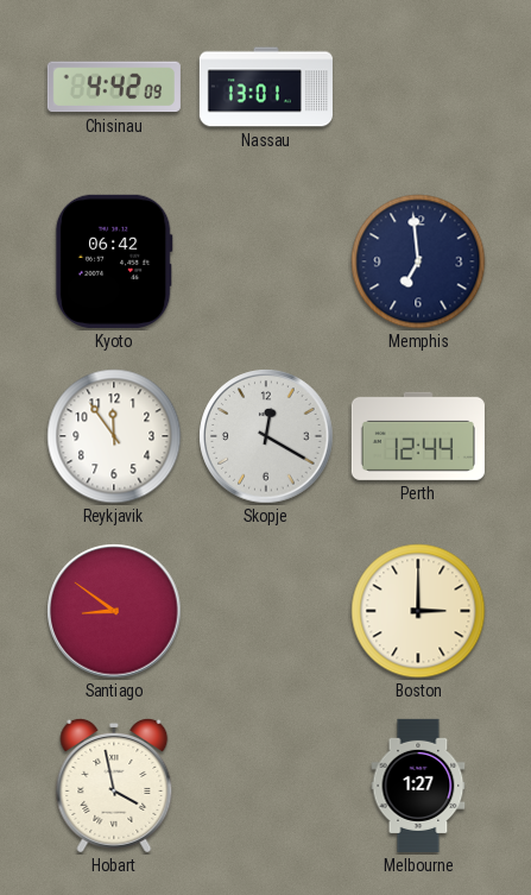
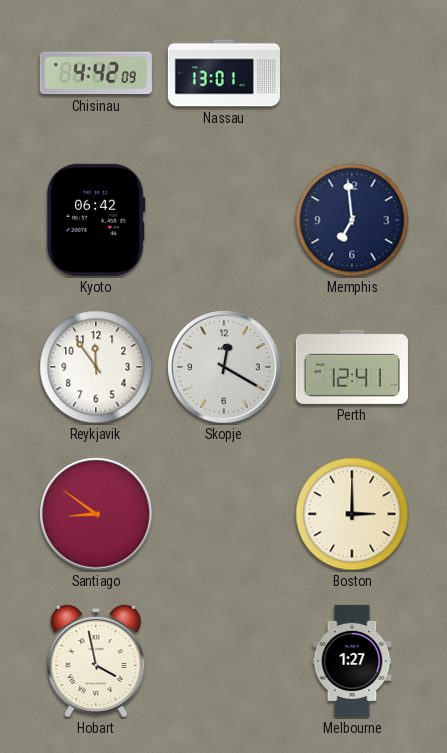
Perth: 12:44 -> 12:41
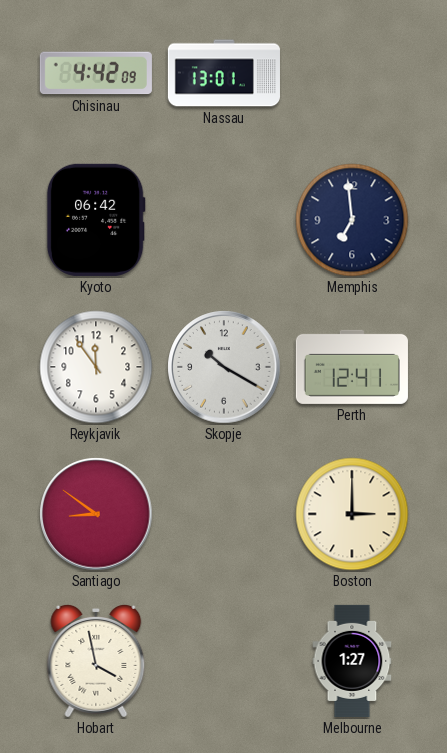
Skopje: 12:20 -> 10:20
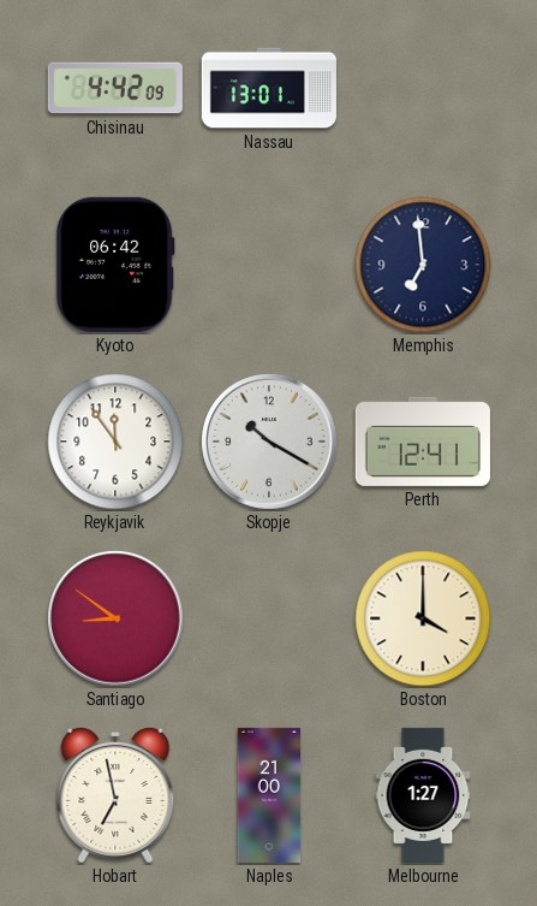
Boston: 3:00 -> 4:00
Hobart: 3:58 -> 6:58
Naples: none -> 21:00
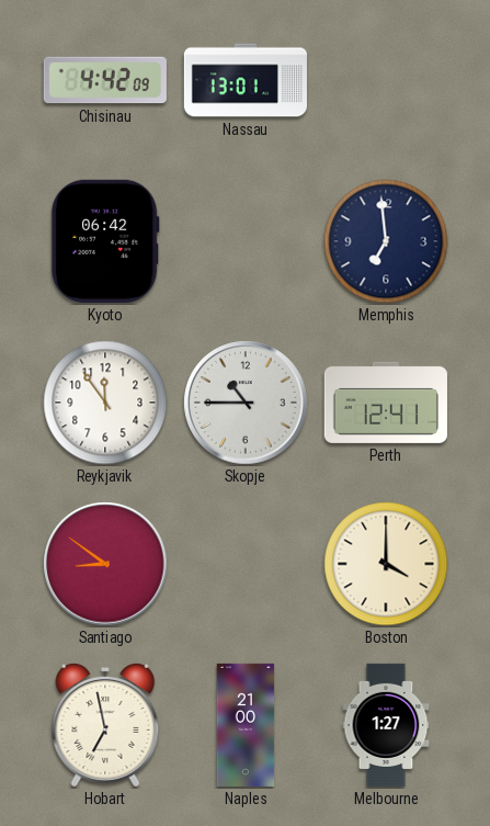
Skopje: 10:20 -> 10:45
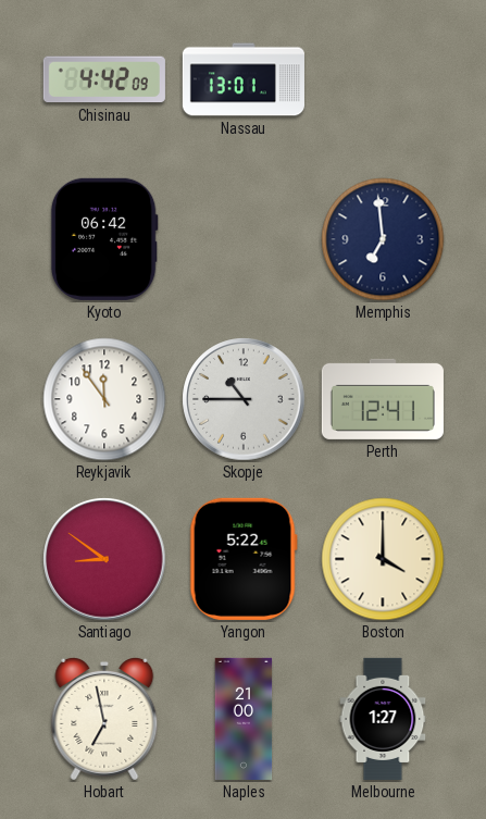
Yangon: none -> 5:22
